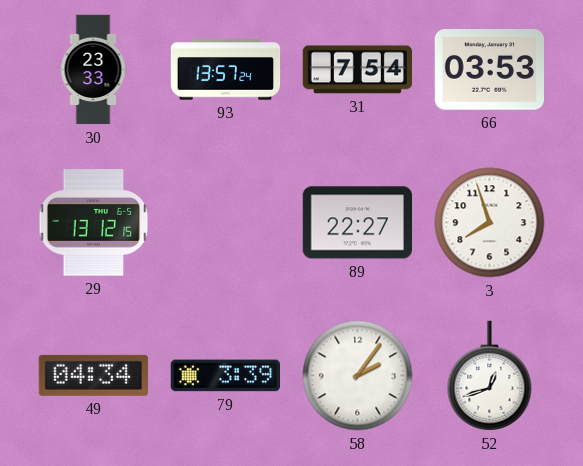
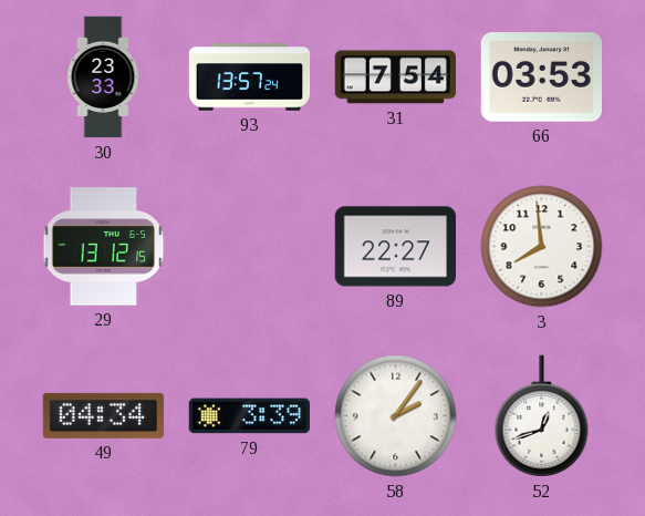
3: 7:57 -> 7:59
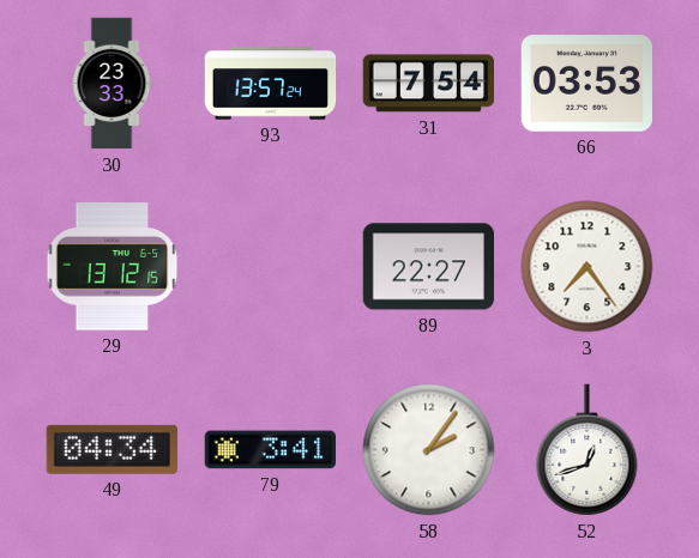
3: 7:59 -> 7:24
79: 3:39 -> 3:41
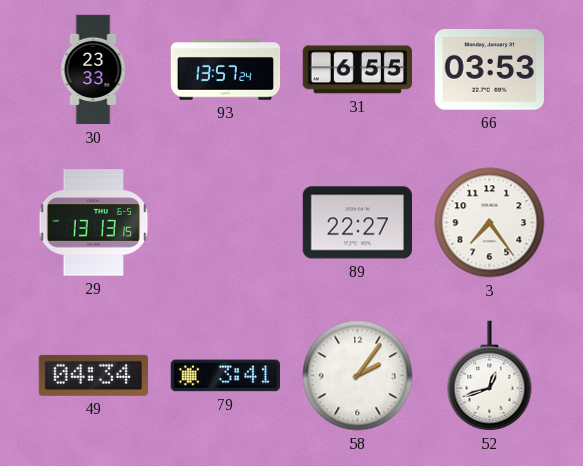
31: 7:54 -> 6:55
29: 13:12 -> 13:13
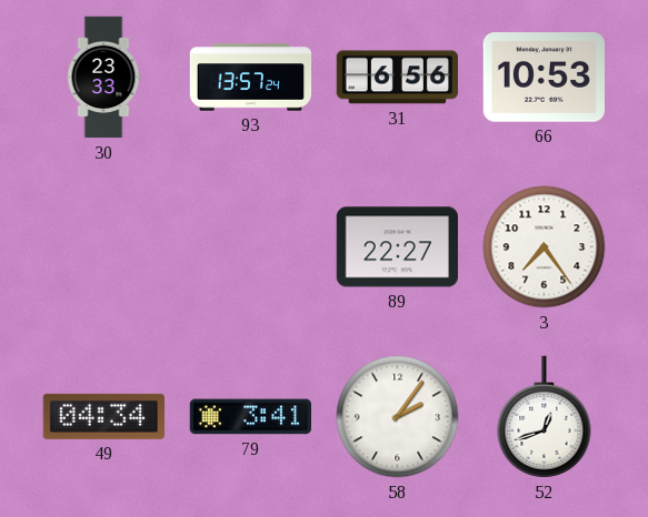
31: 6:55 -> 6:56
66: 03:53 -> 10:53
29: 13:13 -> none
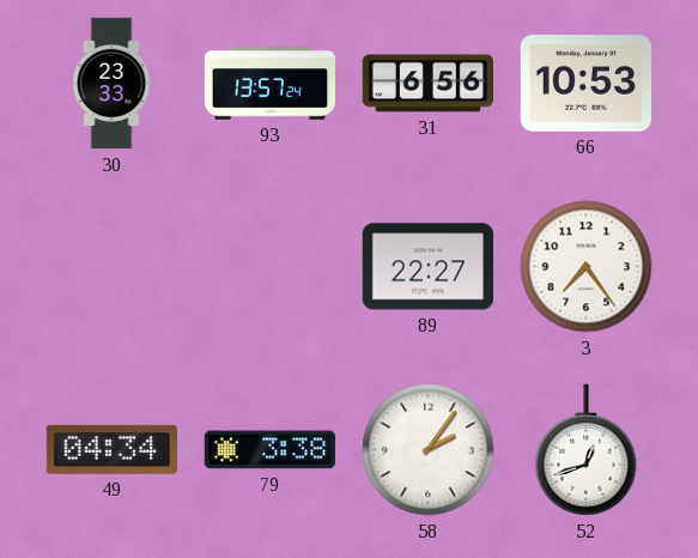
79: 3:41 -> 3:38
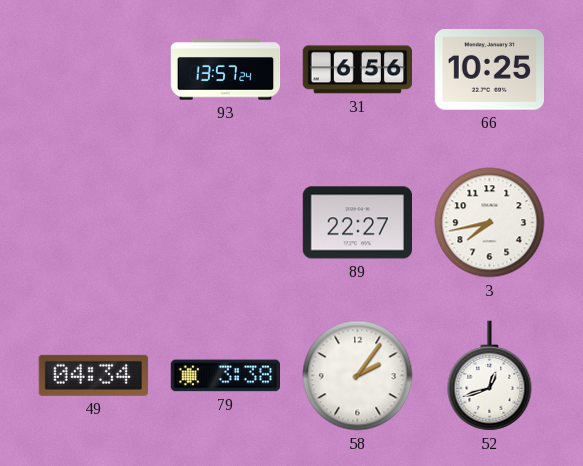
30: 23:33 -> none
66: 10:53 -> 10:25
3: 7:24 -> 7:43
